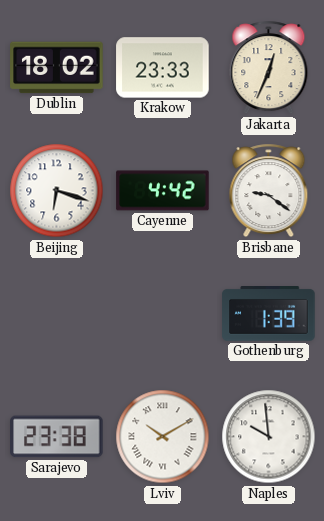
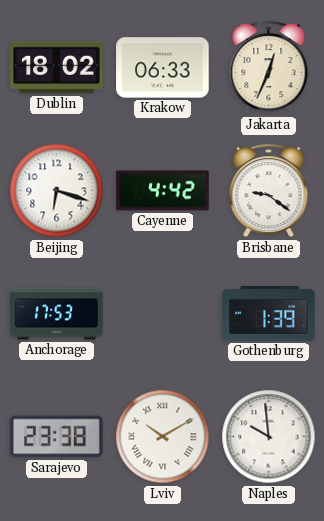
Krakow: 23:33 -> 06:33
Anchorage: none -> 17:53
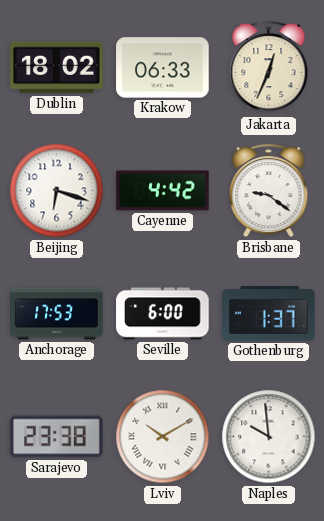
Seville: none -> 6:00
Gothenburg: 1:39 -> 1:37
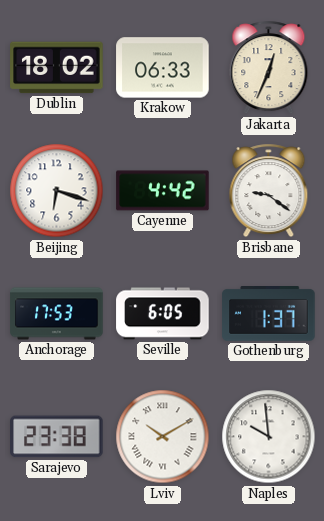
Seville: 6:00 -> 6:05
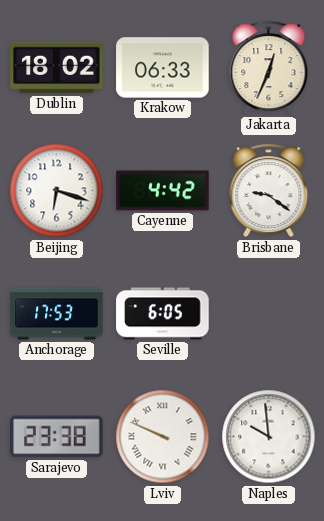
Gothenburg: 1:37 -> none
Lviv: 10:10 -> 9:49
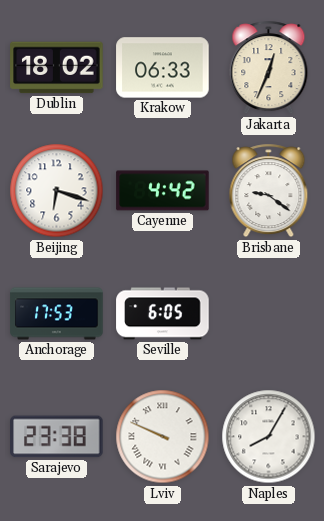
Naples: 9:59 -> 8:05
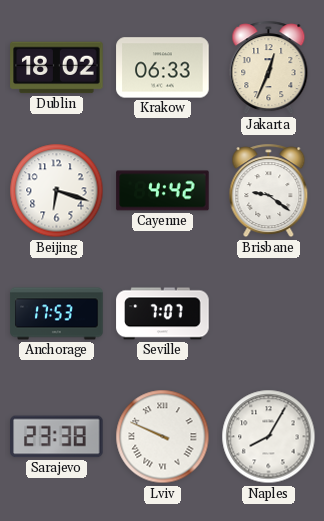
Seville: 6:05 -> 7:07
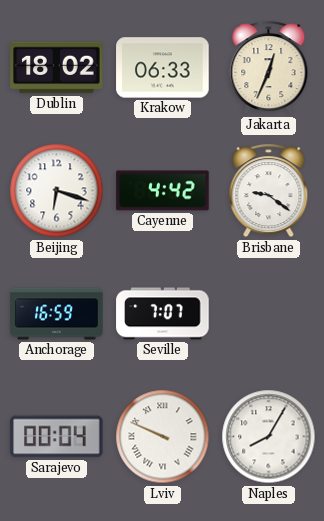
Anchorage: 17:53 -> 16:59
Sarajevo: 23:38 -> 00:04
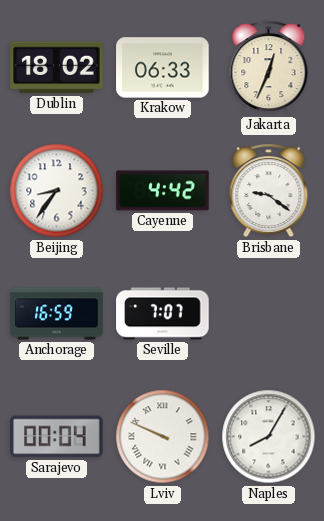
Beijing: 6:18 -> 8:36
